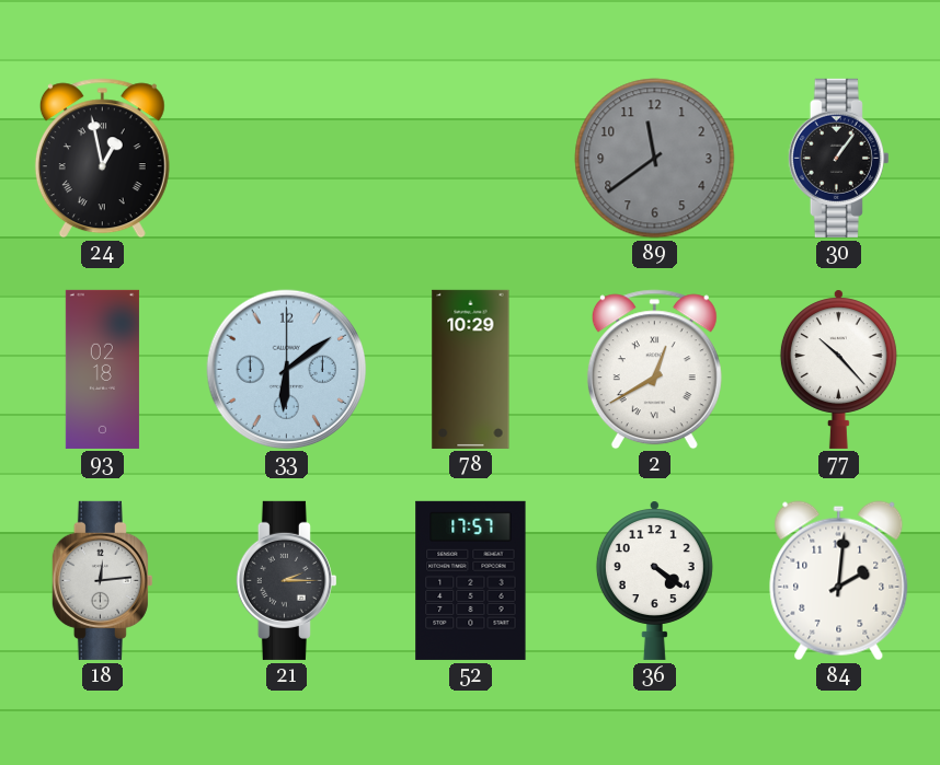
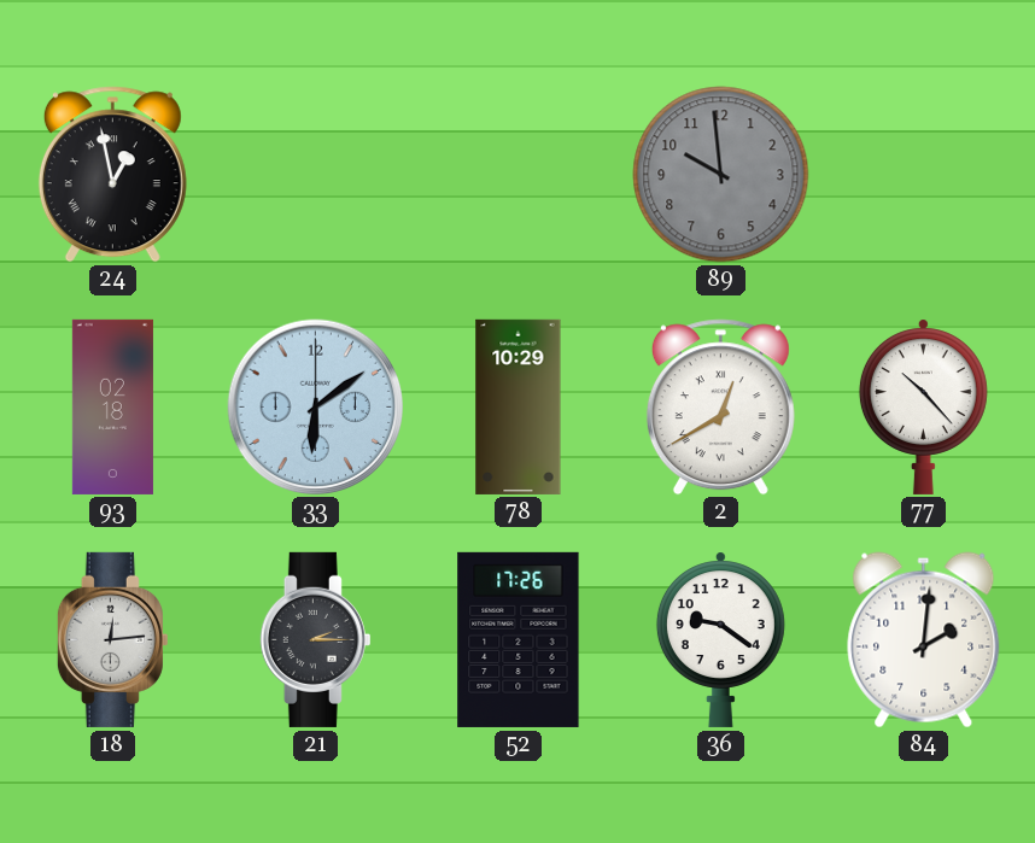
89: 11:39 -> 9:59
30: 1:06 -> none
52: 17:57 -> 17:26
36: 4:21 -> 9:21
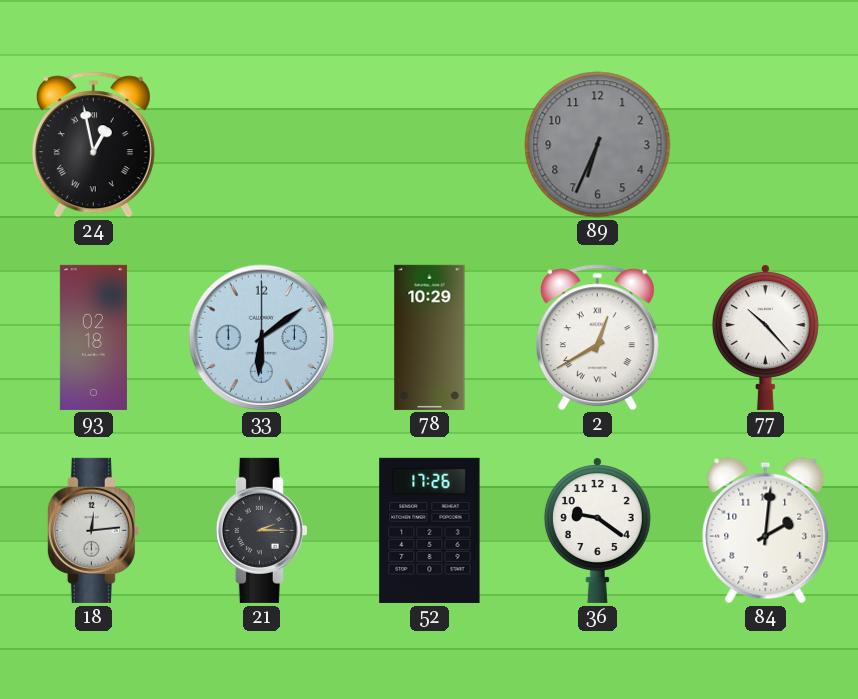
89: 9:59 -> 6:34
